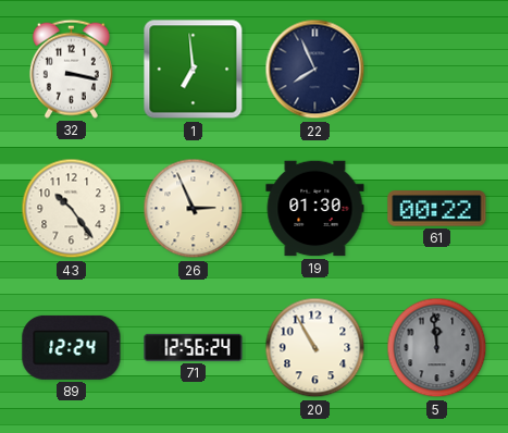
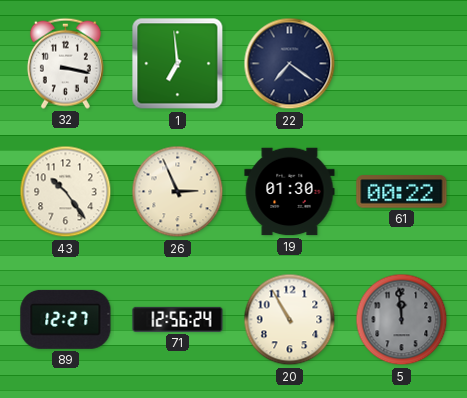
22: 7:56 -> 7:21
89: 12:24 -> 12:27
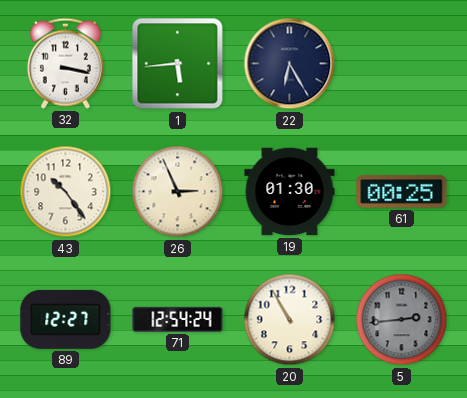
1: 6:59 -> 5:44
22: 7:21 -> 6:25
61: 00:22 -> 00:25
71: 12:56 -> 12:54
5: 11:59 -> 2:44
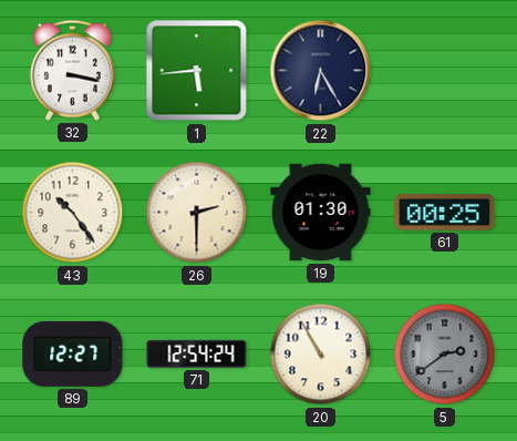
26: 2:56 -> 2:30
5: 2:44 -> 2:39
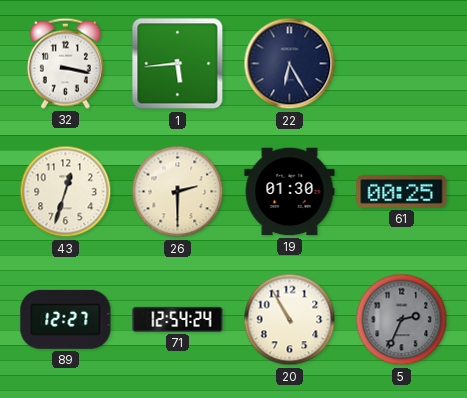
43: 10:24 -> 12:33
5: 2:39 -> 2:34
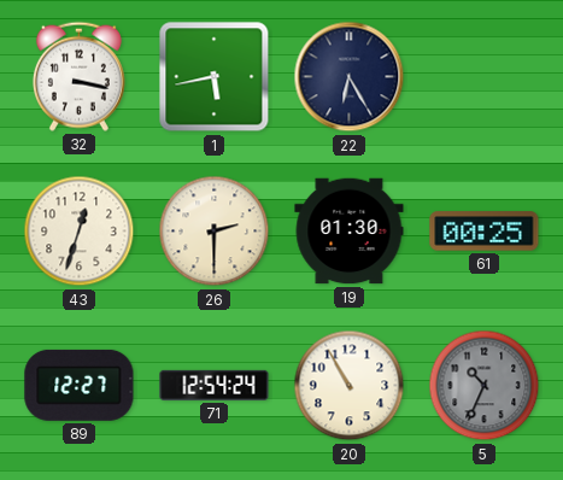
1: 5:44 -> 5:43
5: 2:34 -> 10:34
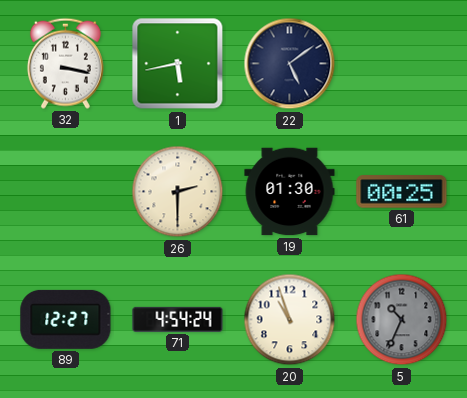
22: 6:25 -> 5:09
43: 12:33 -> none
71: 12:54 -> 4:54
20: 10:55 -> 10:57
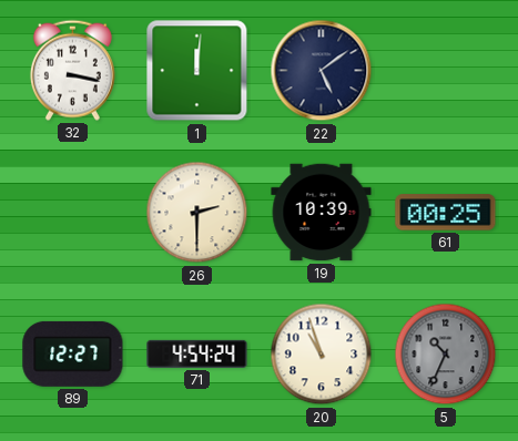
1: 5:43 -> 12:01
19: 01:30 -> 10:39
